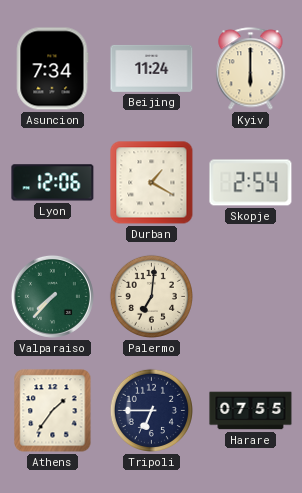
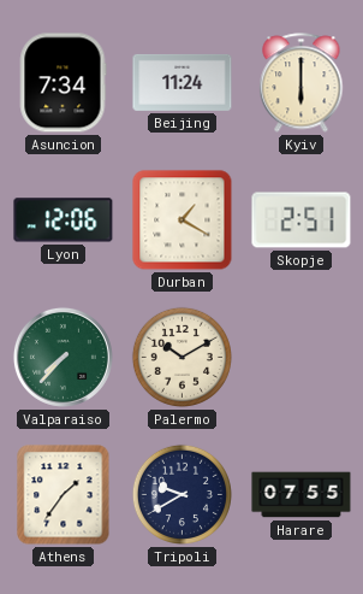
Skopje: 2:54 -> 2:51
Palermo: 7:01 -> 10:10
Tripoli: 6:45 -> 9:40
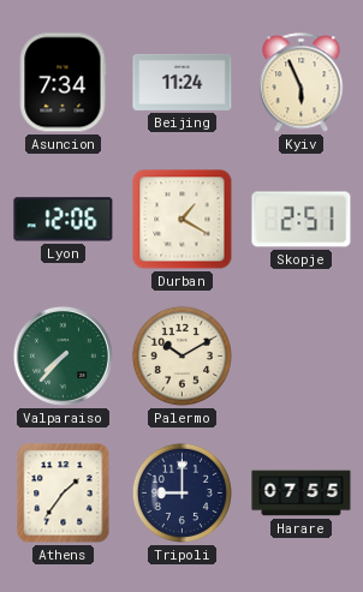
Kyiv: 6:00 -> 5:56
Tripoli: 9:40 -> 9:00
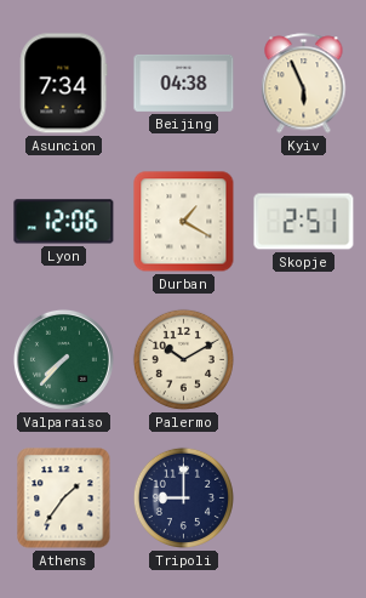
Beijing: 11:24 -> 04:38
Harare: 07:55 -> none
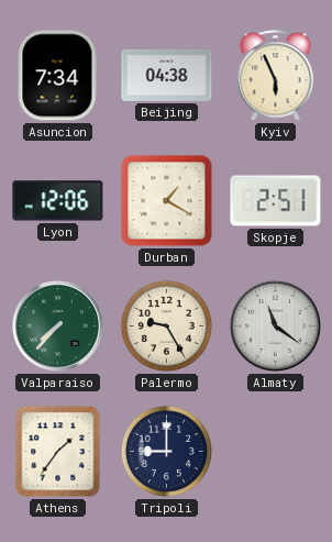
Palermo: 10:10 -> 9:25
Almaty: none -> 11:21
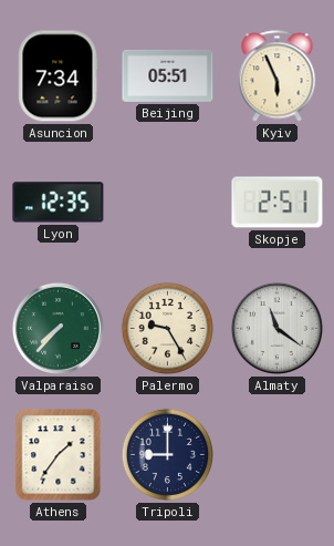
Beijing: 04:38 -> 05:51
Lyon: 12:06 -> 12:35
Durban: 1:20 -> none
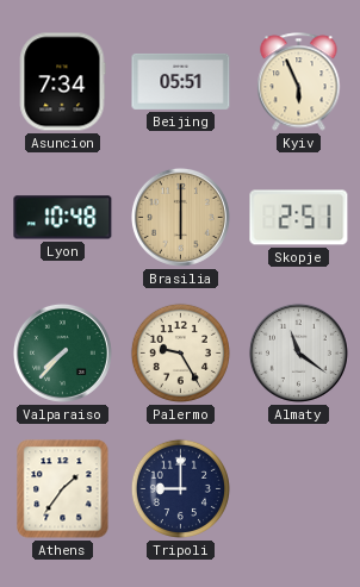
Lyon: 12:35 -> 10:48
Brasilia: none -> 6:00
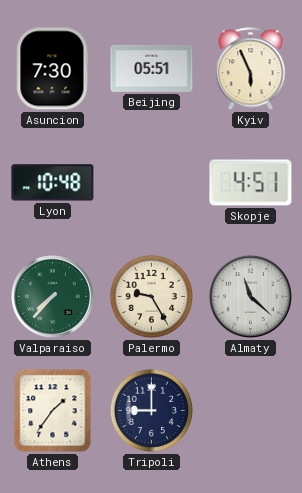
Asuncion: 7:34 -> 7:30
Brasilia: 6:00 -> none
Skopje: 2:51 -> 4:51
Almaty: 11:21 -> 11:22
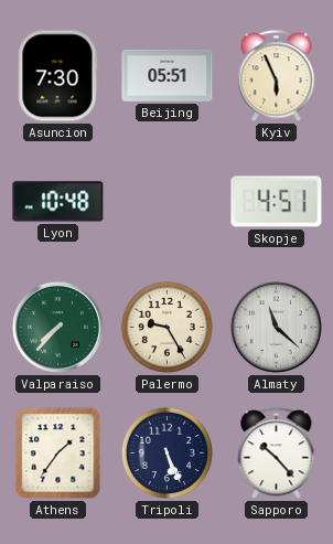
Tripoli: 9:00 -> 5:26
Sapporo: none -> 10:23
